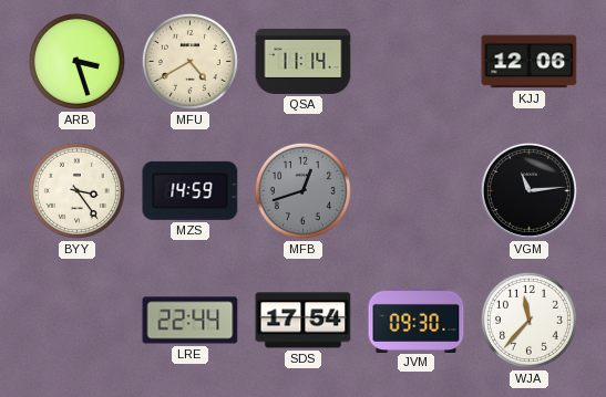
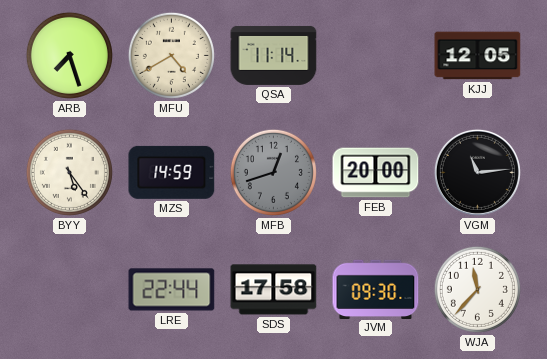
ARB: 3:27 -> 7:27
KJJ: 12:06 -> 12:05
BYY: 3:24 -> 5:24
FEB: none -> 20:00
SDS: 17:54 -> 17:58
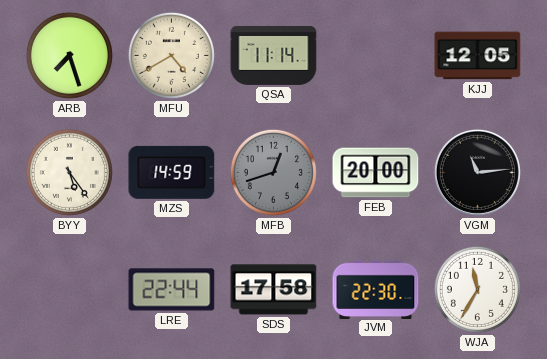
JVM: 09:30 -> 22:30
WJA: 11:37 -> 11:35
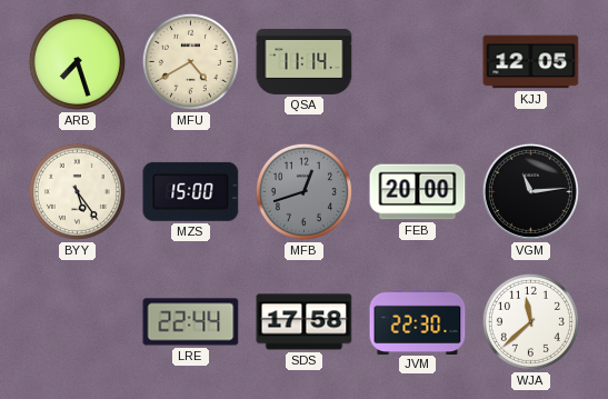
MZS: 14:59 -> 15:00
WJA: 11:35 -> 11:38
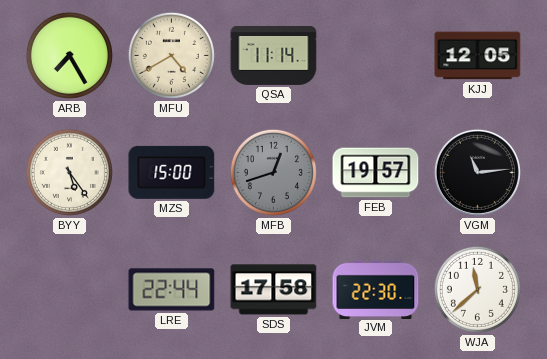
ARB: 7:27 -> 7:25
FEB: 20:00 -> 19:57
